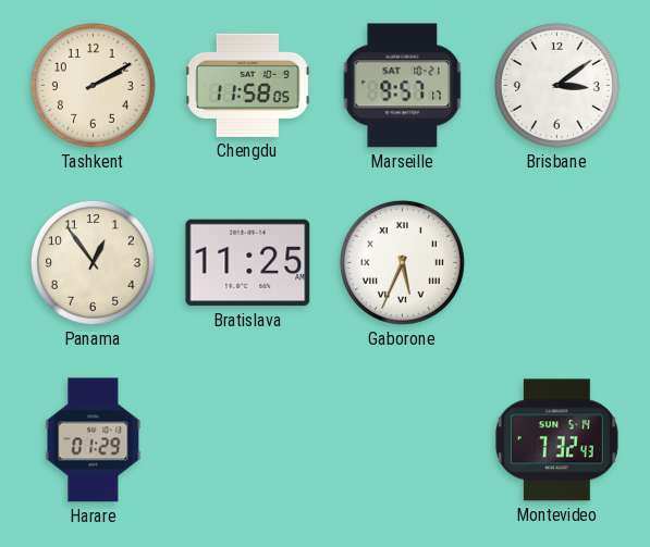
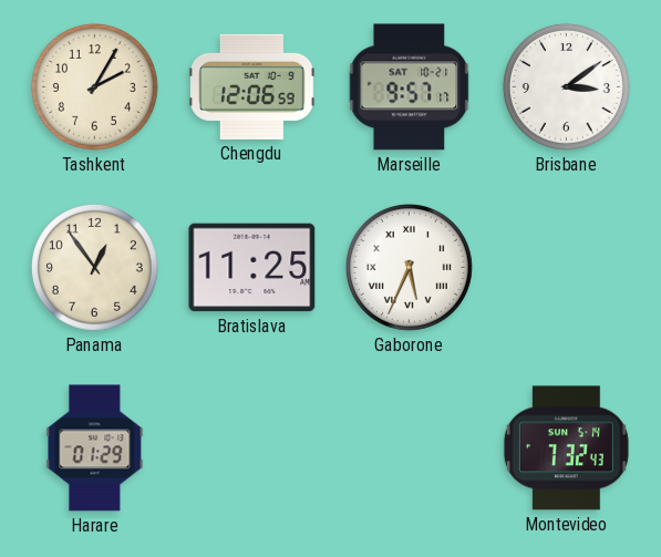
Tashkent: 2:10 -> 2:05
Chengdu: 11:58 -> 12:06
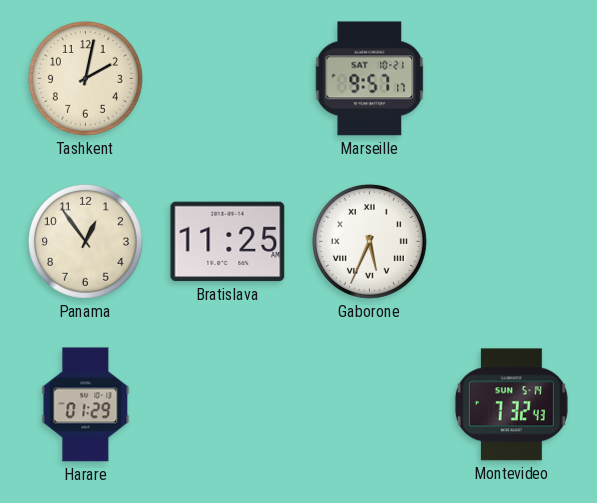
Tashkent: 2:05 -> 2:02
Chengdu: 12:06 -> none
Brisbane: 3:09 -> none
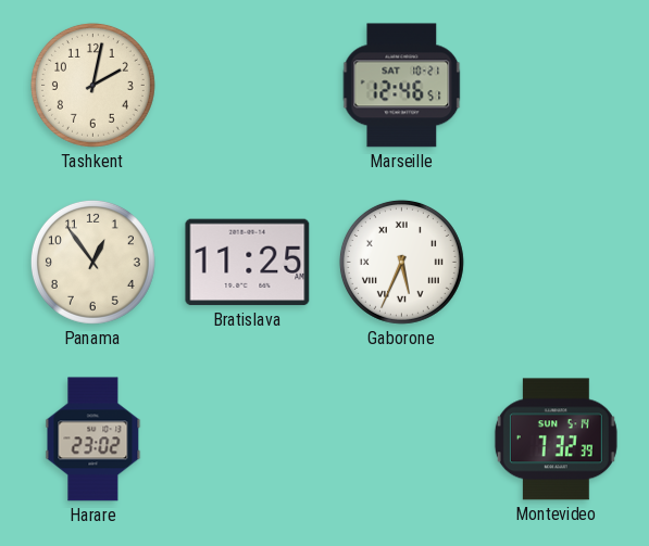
Marseille: 9:57 -> 12:46
Harare: 01:29 -> 23:02
Montevideo: 7:32:43 -> 7:32:39
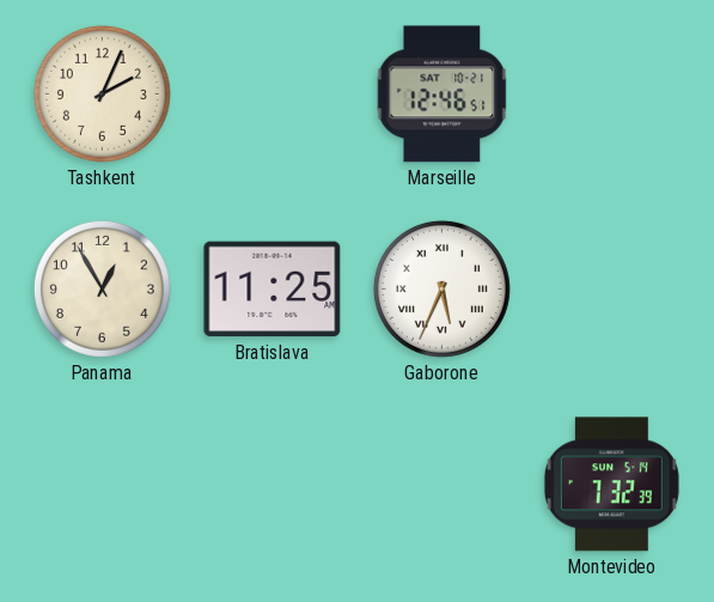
Tashkent: 2:02 -> 2:04
Panama: 12:54 -> 12:55
Harare: 23:02 -> none
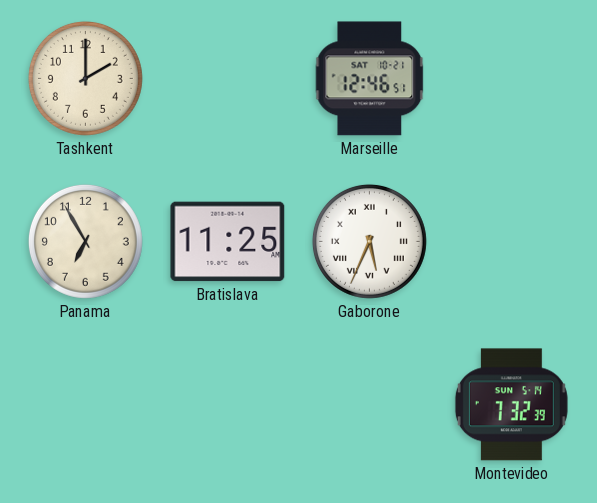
Tashkent: 2:04 -> 2:00
Panama: 12:55 -> 6:55
